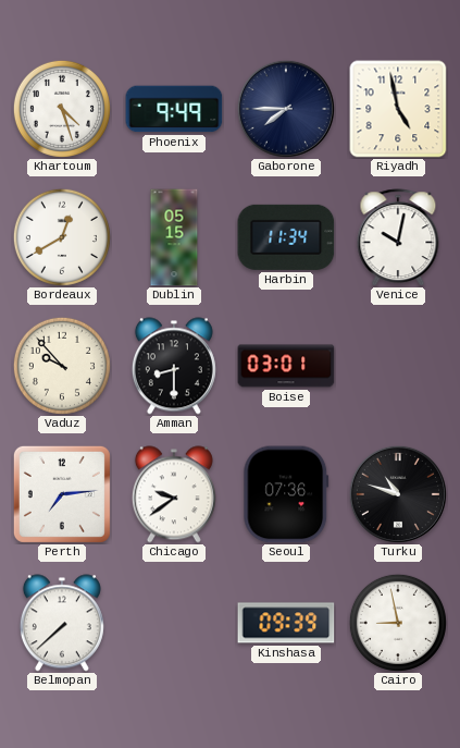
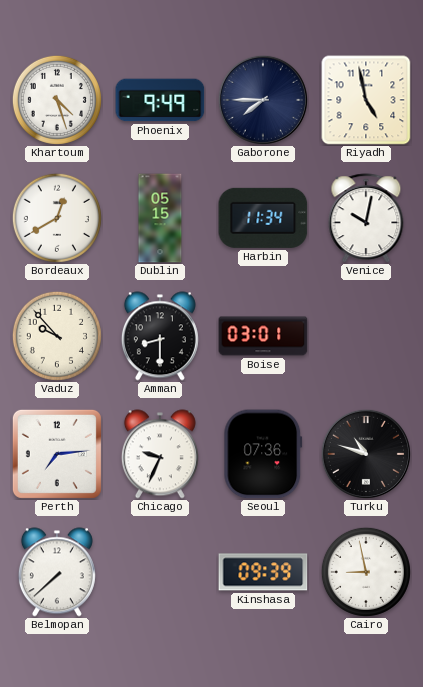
Chicago: 9:39 -> 9:34
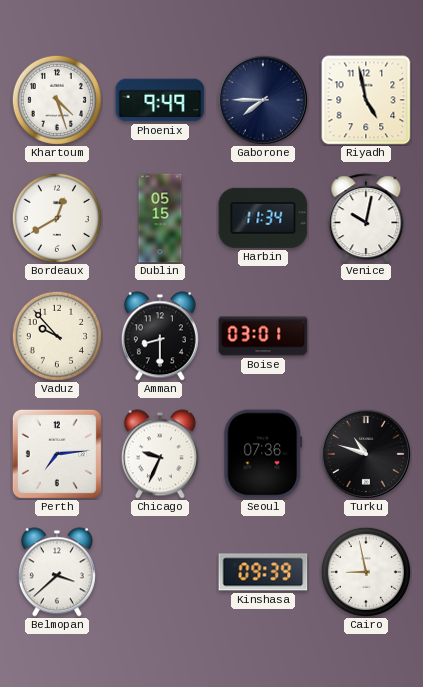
Belmopan: 7:38 -> 3:38
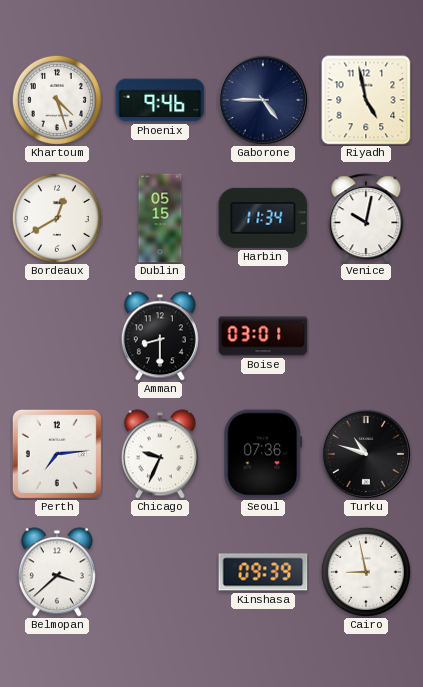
Phoenix: 9:49 -> 9:46
Gaborone: 7:45 -> 4:45
Vaduz: 9:53 -> none
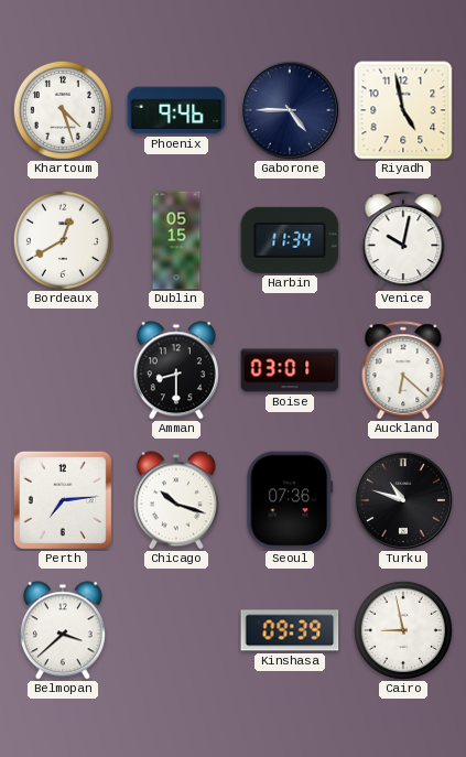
Auckland: none -> 6:22
Chicago: 9:34 -> 10:18
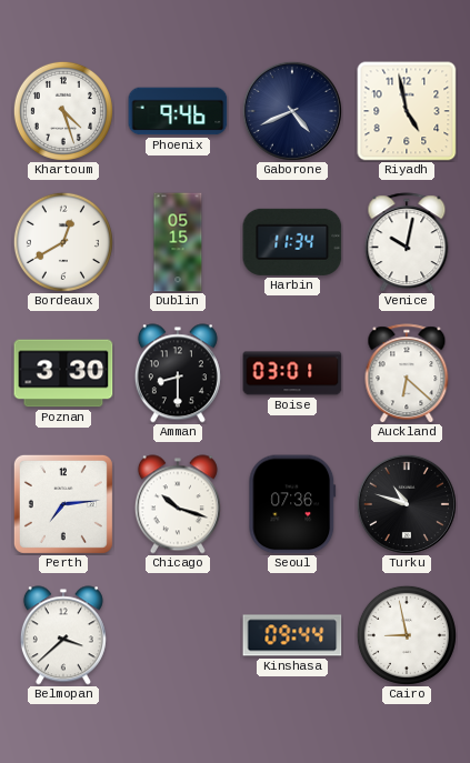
Gaborone: 4:45 -> 4:41
Poznan: none -> 3:30
Kinshasa: 09:39 -> 09:44
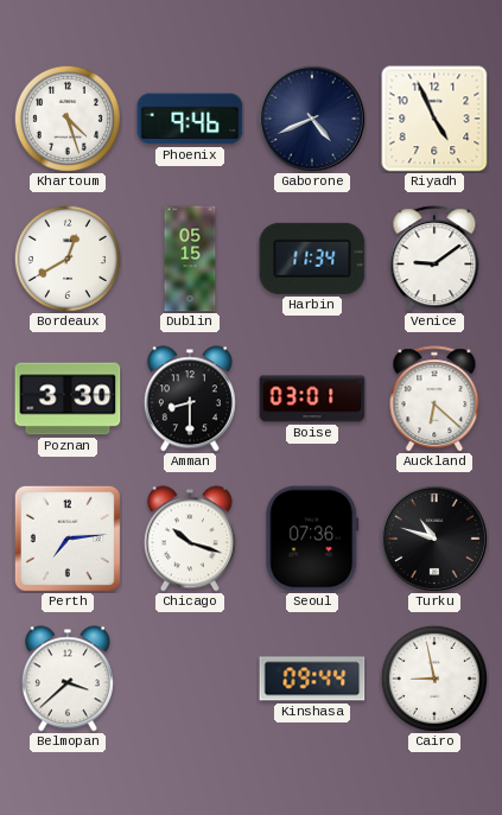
Riyadh: 4:58 -> 4:56
Venice: 10:02 -> 9:09
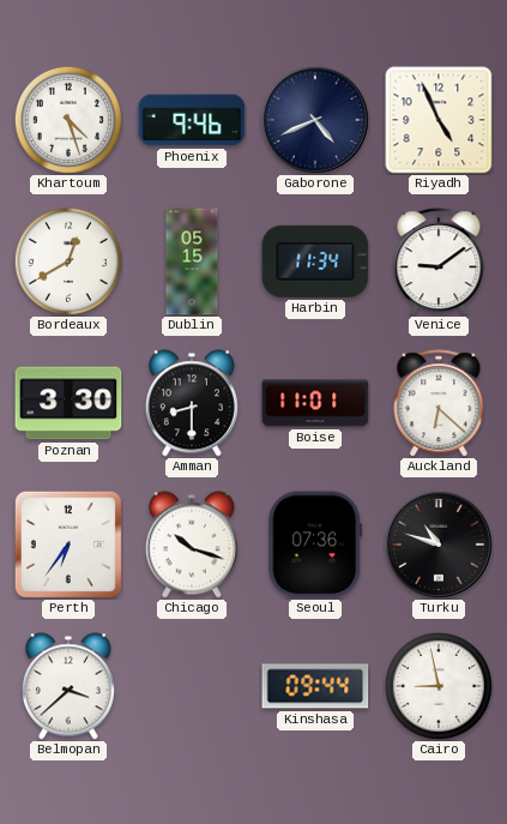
Boise: 03:01 -> 11:01
Perth: 7:14 -> 6:36
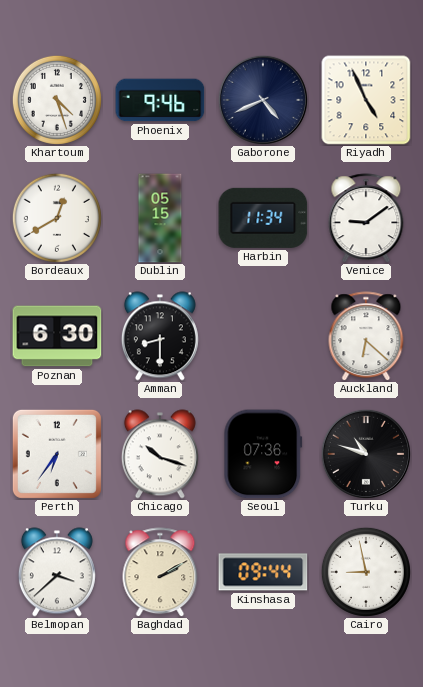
Poznan: 3:30 -> 6:30
Boise: 11:01 -> none
Baghdad: none -> 2:10
